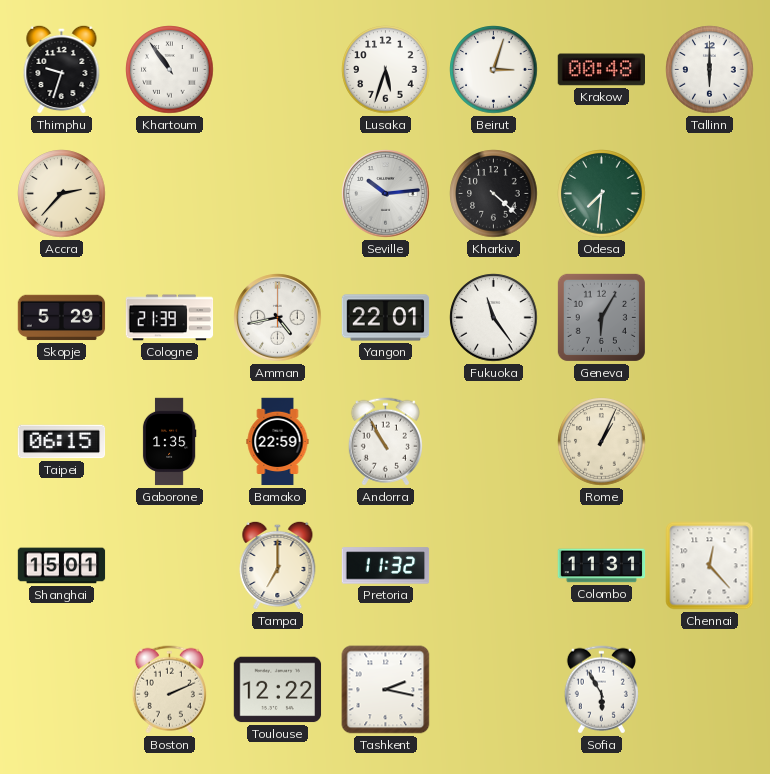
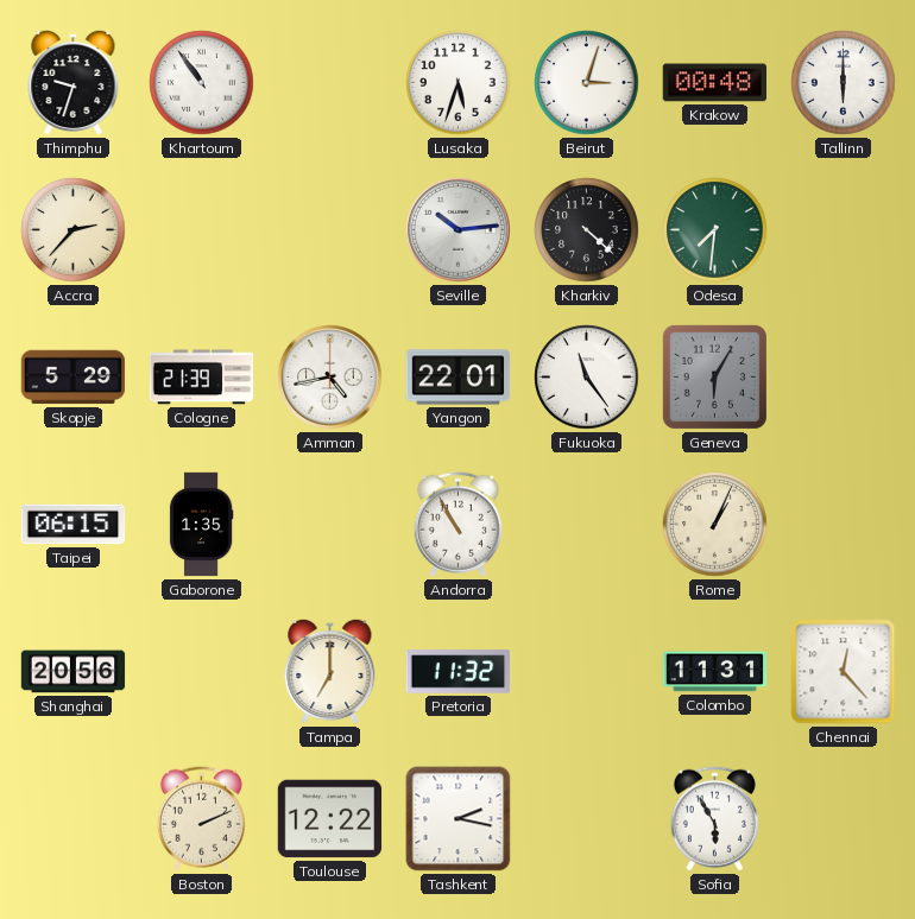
Bamako: 22:59 -> none
Shanghai: 15:01 -> 20:56
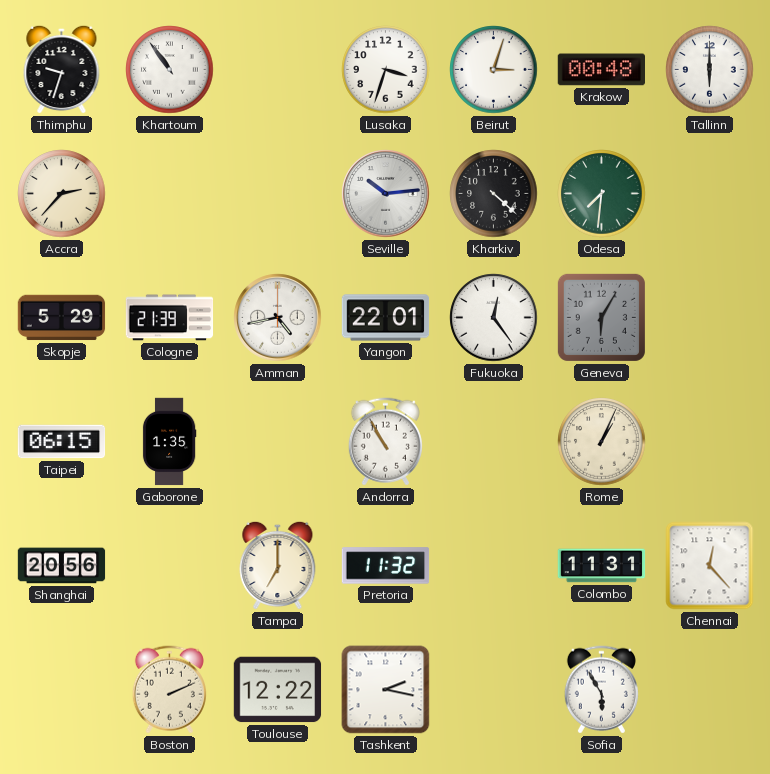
Lusaka: 5:33 -> 3:33
Fukuoka: 11:24 -> 12:24
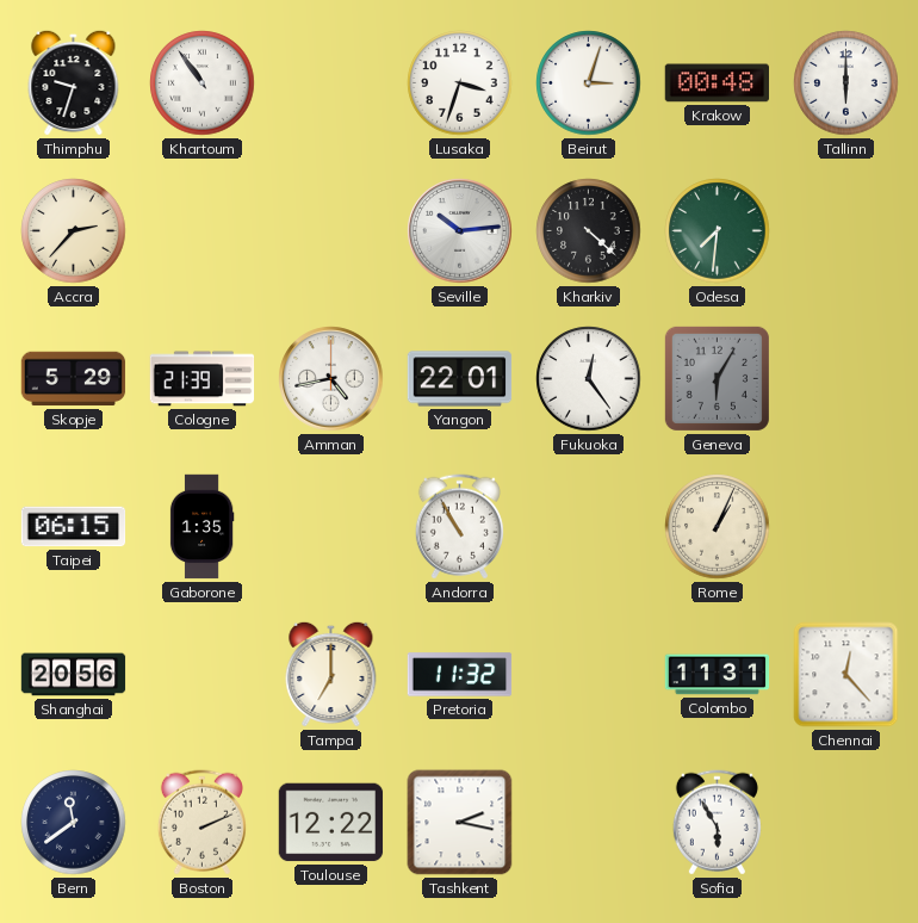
Bern: none -> 11:39
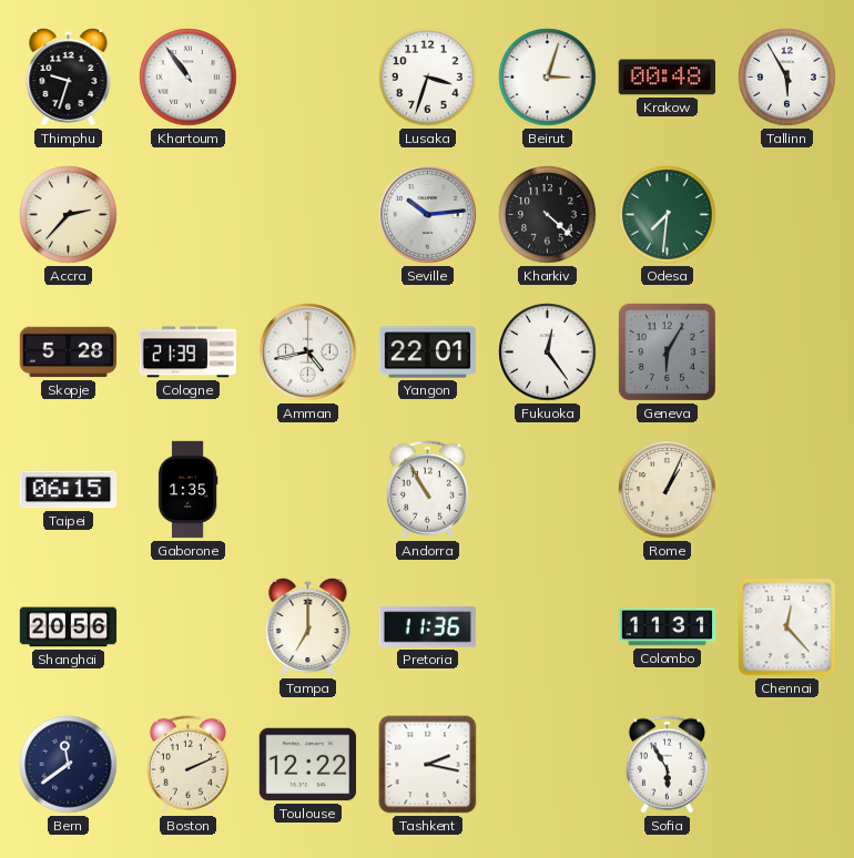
Tallinn: 6:00 -> 5:55
Skopje: 5:29 -> 5:28
Pretoria: 11:32 -> 11:36
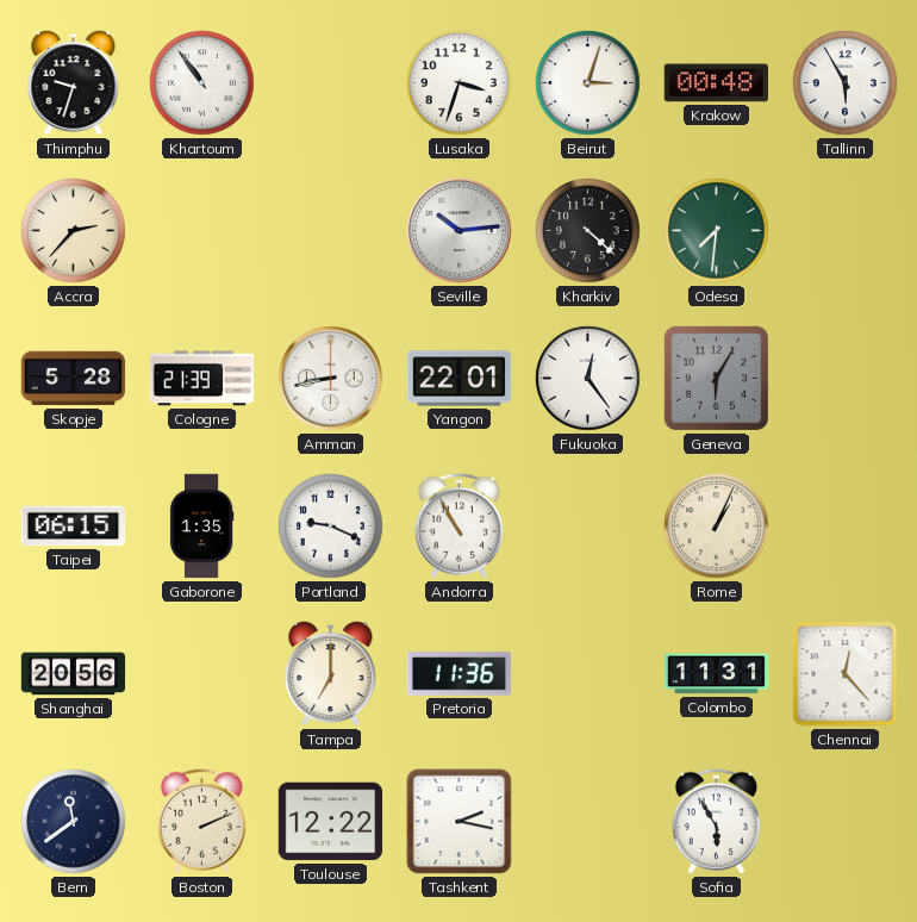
Amman: 4:43 -> 8:43
Portland: none -> 9:19
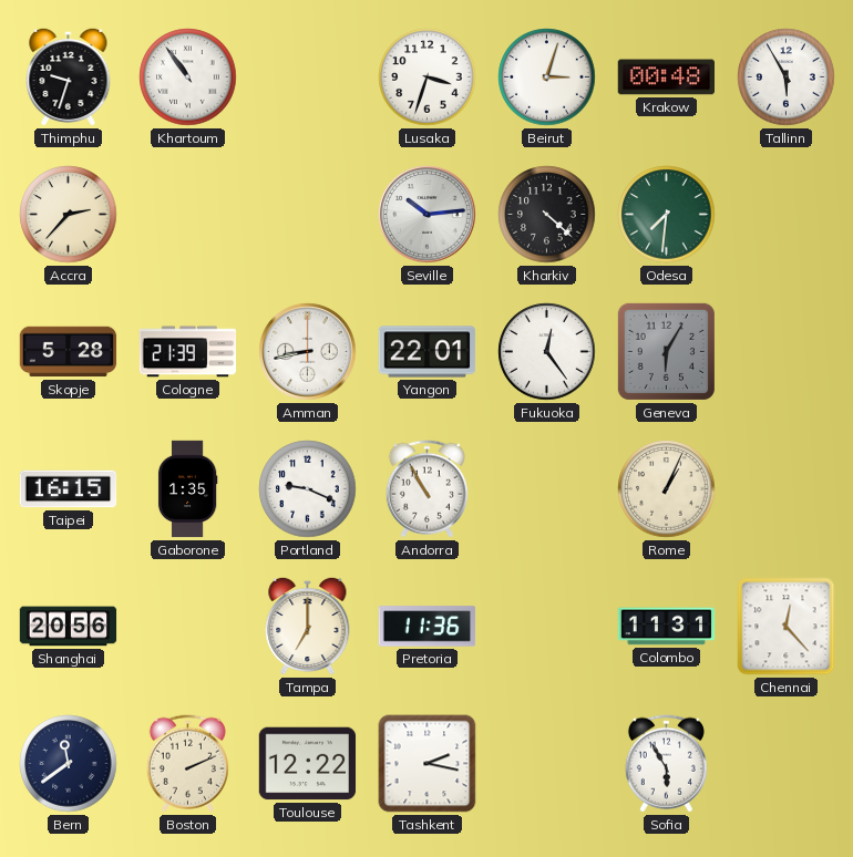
Taipei: 06:15 -> 16:15
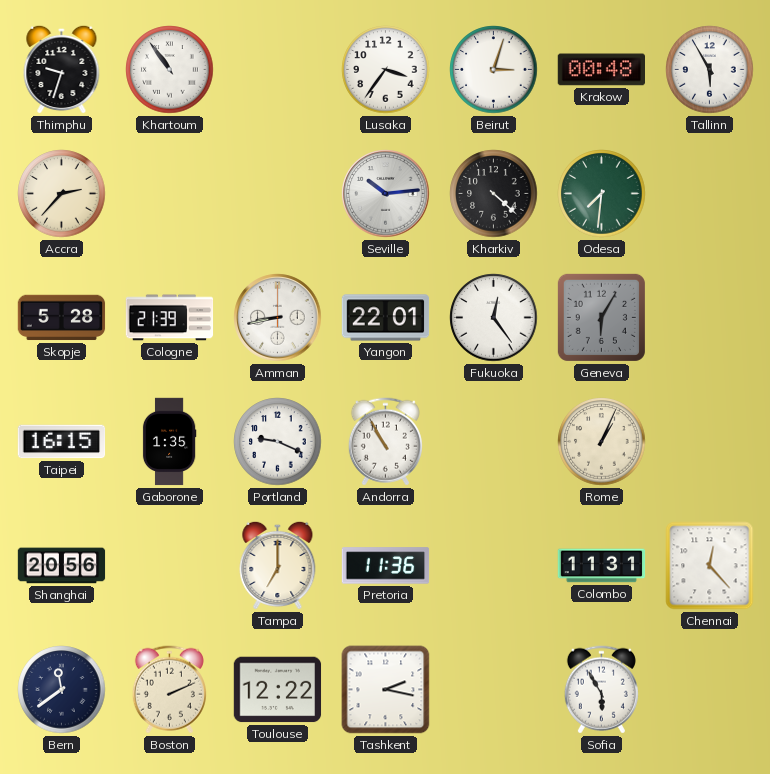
Lusaka: 3:33 -> 3:36
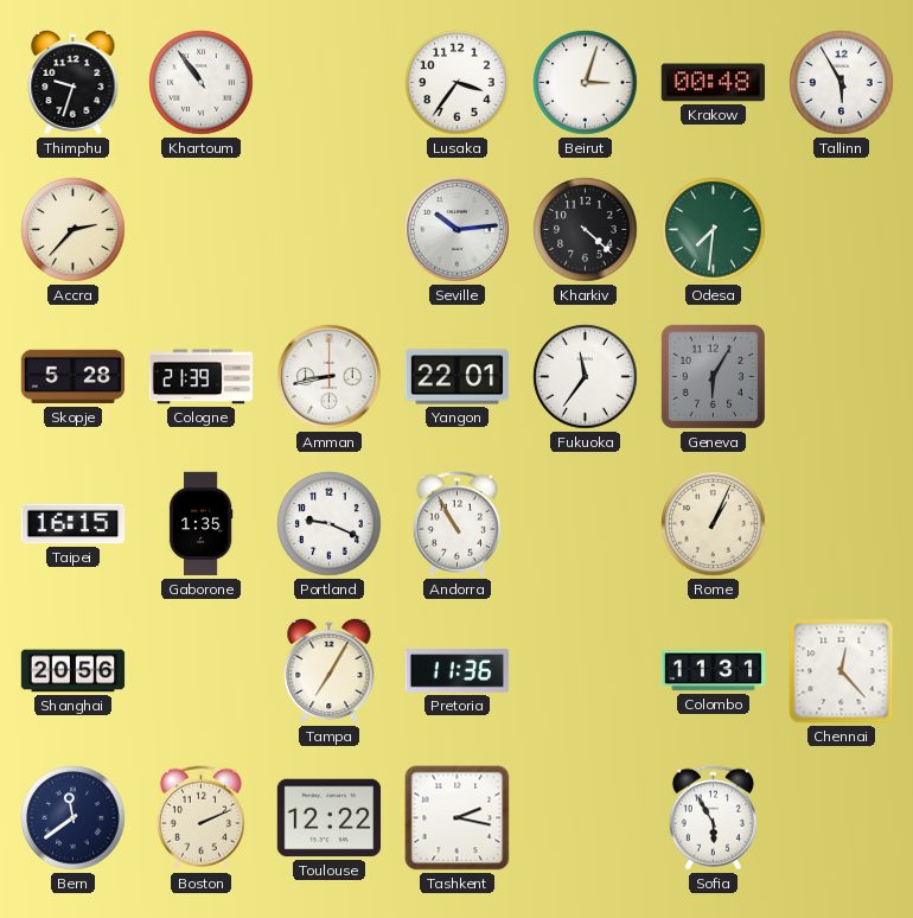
Fukuoka: 12:24 -> 11:36
Tampa: 7:00 -> 7:05
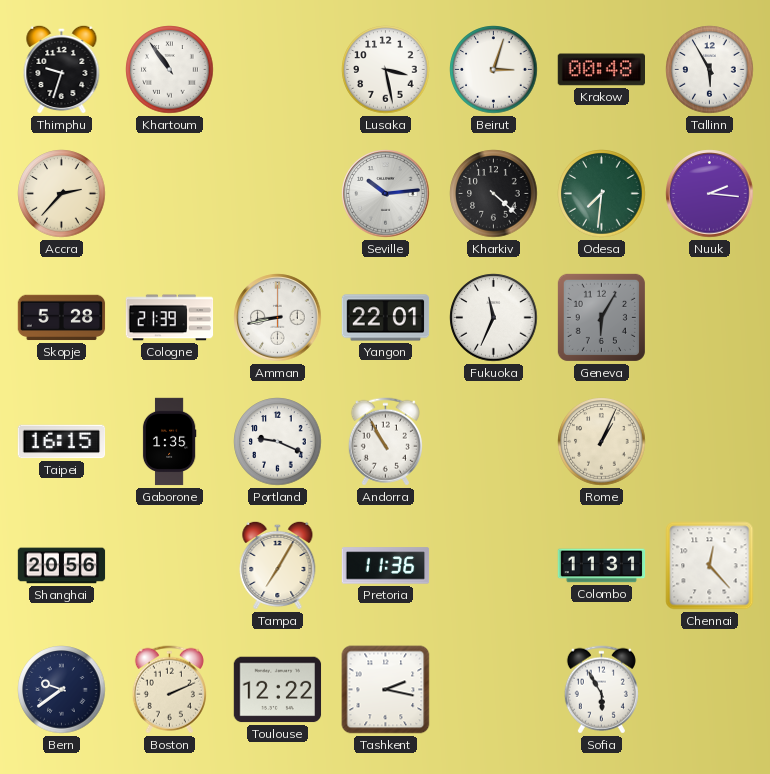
Lusaka: 3:36 -> 3:28
Nuuk: none -> 2:16
Fukuoka: 11:36 -> 11:34
Bern: 11:39 -> 9:39
